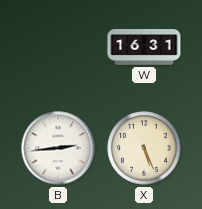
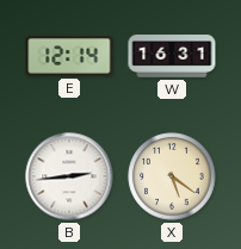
E: none -> 12:14
X: 5:26 -> 5:21
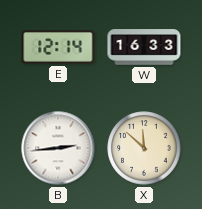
W: 16:31 -> 16:33
X: 5:21 -> 11:52
